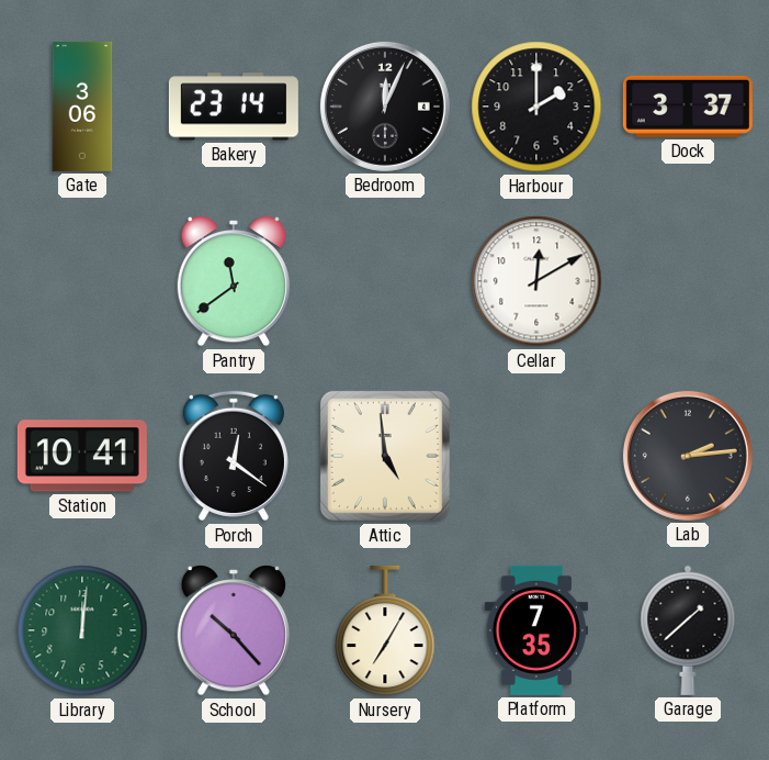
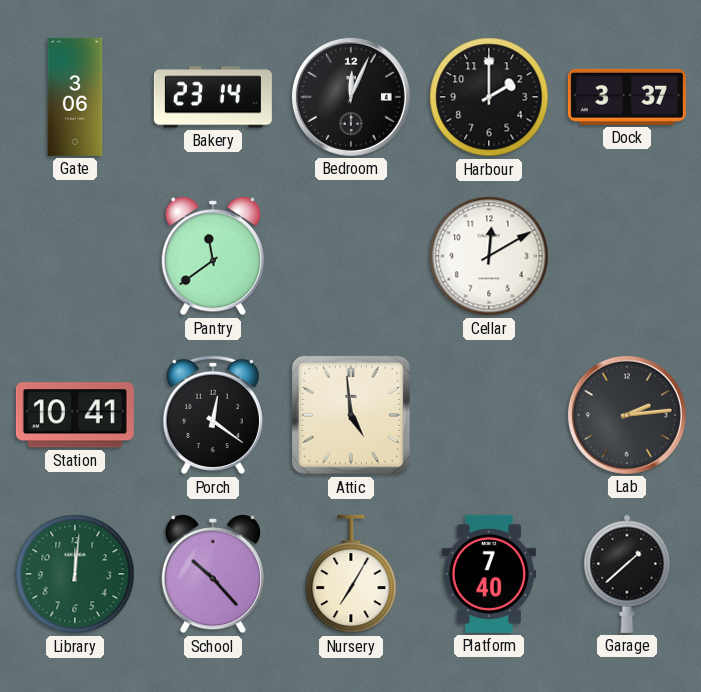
Platform: 7:35 -> 7:40
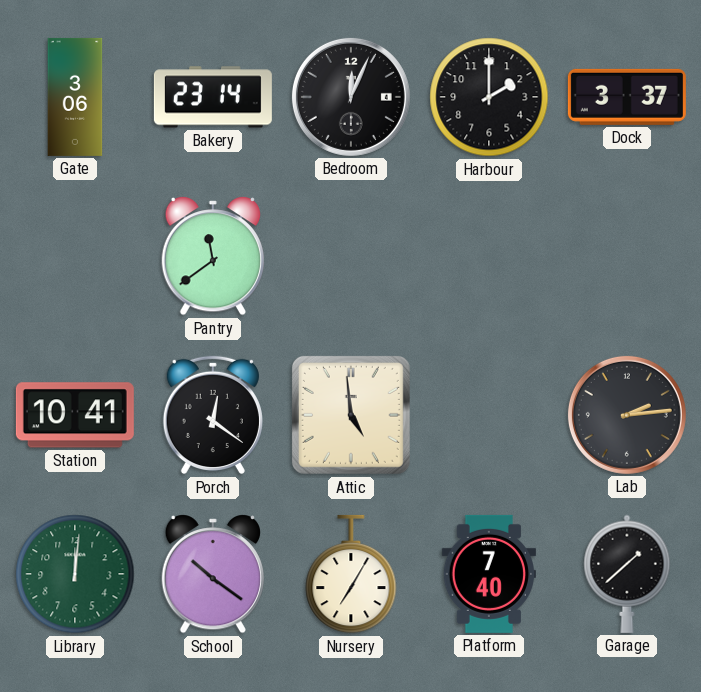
Cellar: 12:10 -> none
School: 10:23 -> 10:21
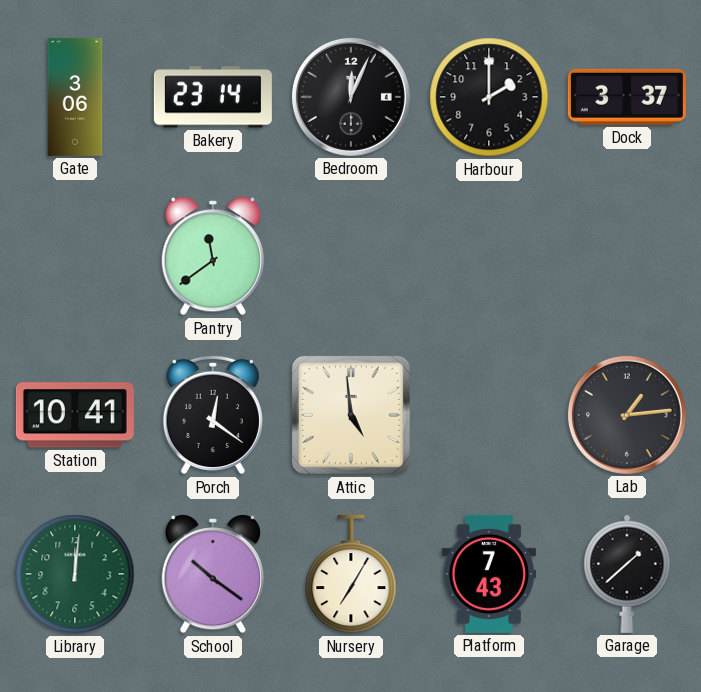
Lab: 2:14 -> 1:14
Platform: 7:40 -> 7:43
